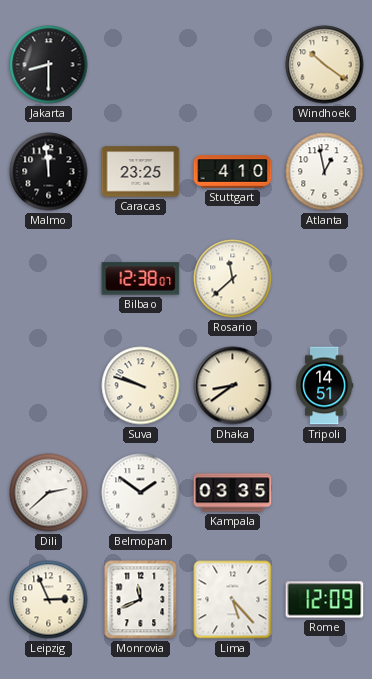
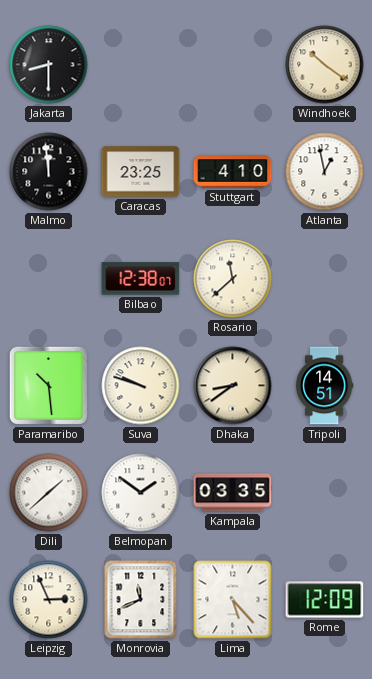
Paramaribo: none -> 10:29
Dili: 2:38 -> 1:38
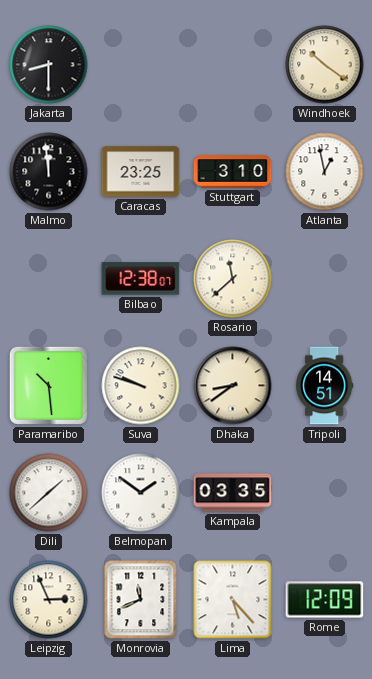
Stuttgart: 4:10 -> 3:10
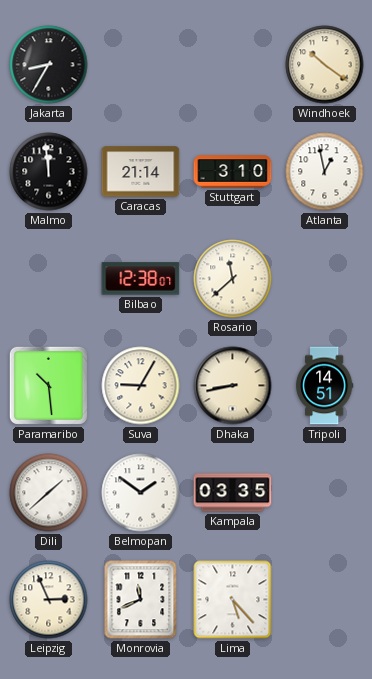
Jakarta: 8:30 -> 8:35
Caracas: 23:25 -> 21:14
Suva: 9:48 -> 9:05
Dhaka: 8:39 -> 8:43
Rome: 12:09 -> none
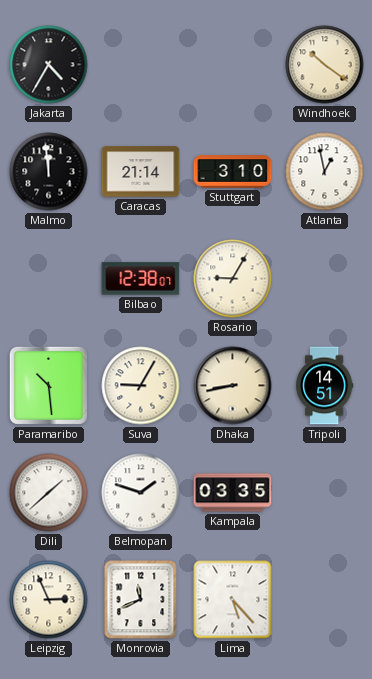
Jakarta: 8:35 -> 4:35
Rosario: 11:38 -> 9:05
Belmopan: 1:51 -> 1:48
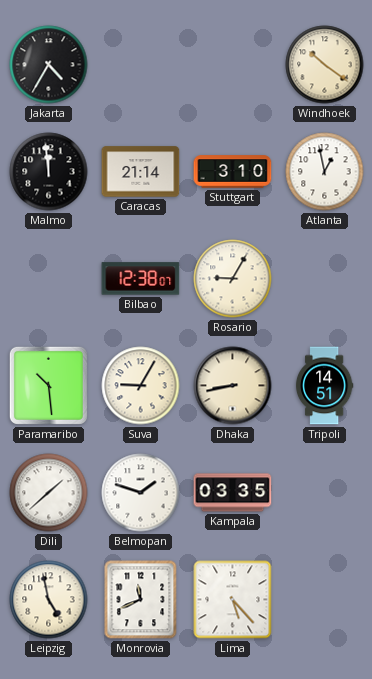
Leipzig: 2:56 -> 4:58
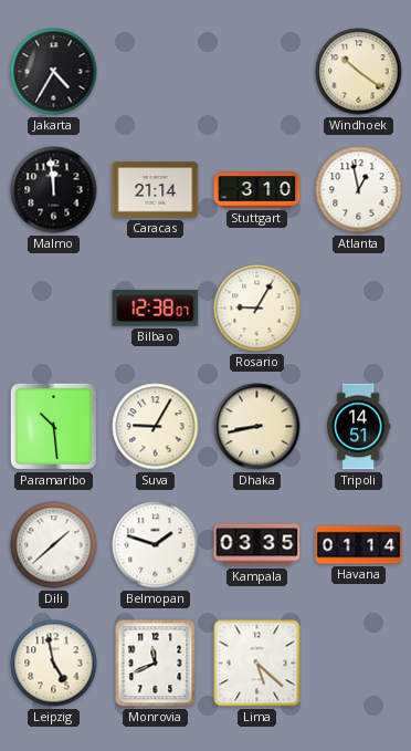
Havana: none -> 01:14
Lima: 5:23 -> 5:22
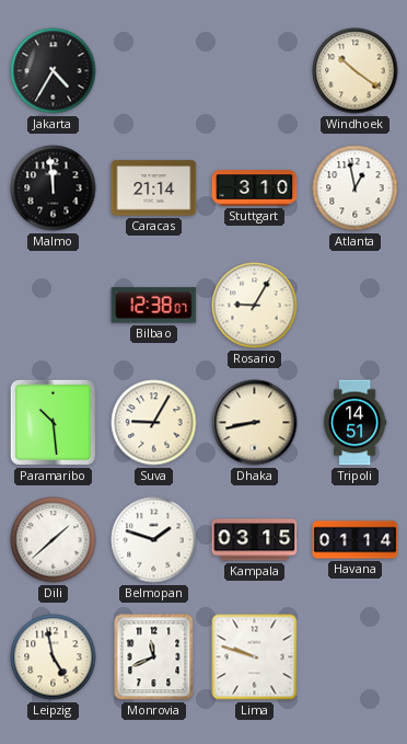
Kampala: 03:35 -> 03:15
Lima: 5:22 -> 9:48
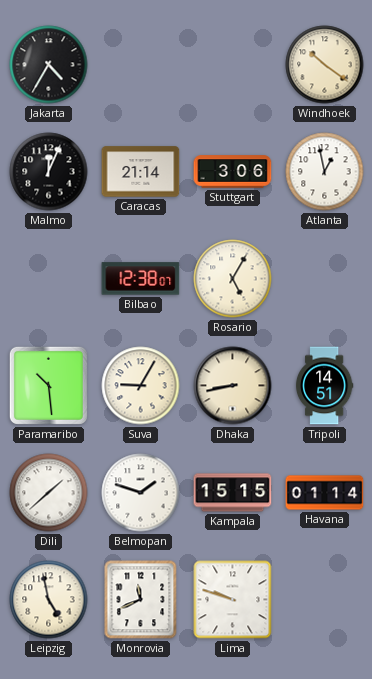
Malmo: 11:59 -> 12:04
Stuttgart: 3:10 -> 3:06
Rosario: 9:05 -> 5:05
Kampala: 03:15 -> 15:15
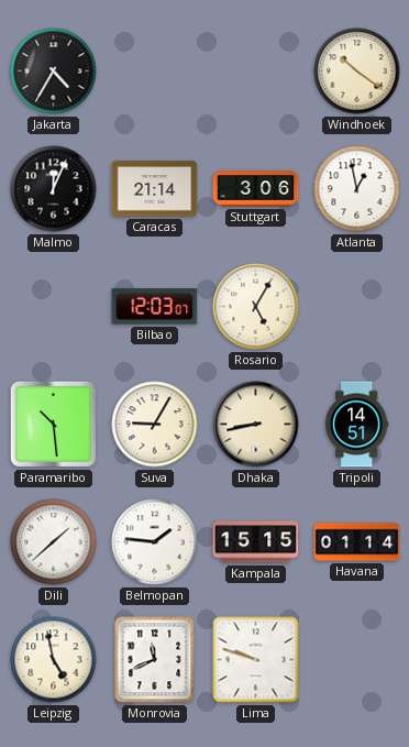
Bilbao: 12:38 -> 12:03
Belmopan: 1:48 -> 1:46
